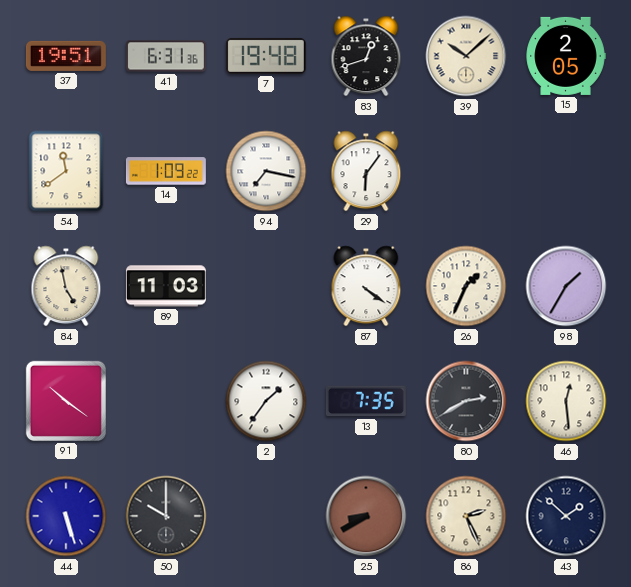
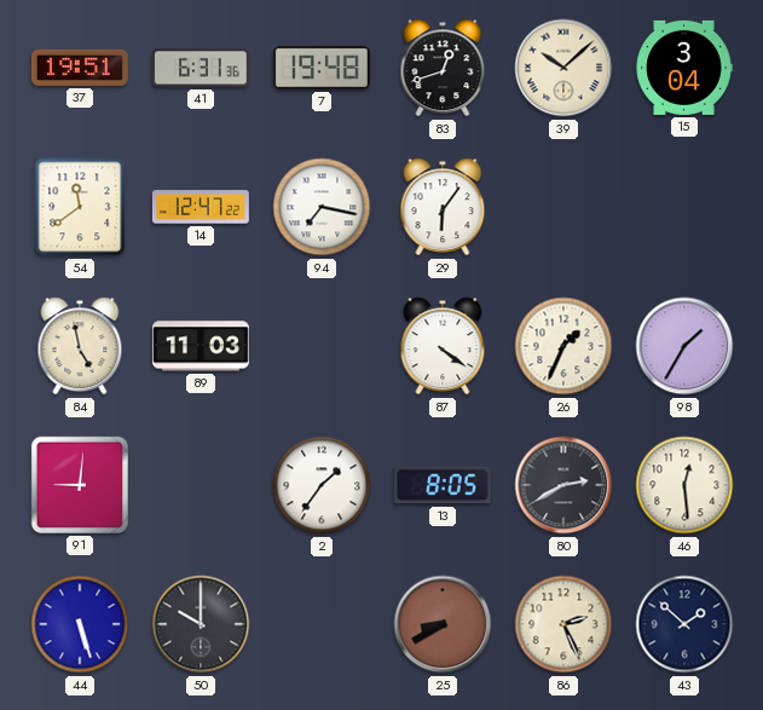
15: 2:05 -> 3:04
14: 1:09 -> 12:47
91: 10:21 -> 9:01
13: 7:35 -> 8:05
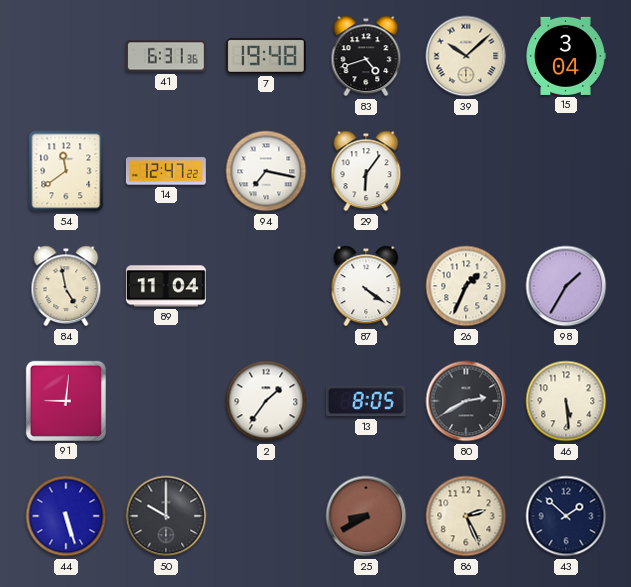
37: 19:51 -> none
83: 12:42 -> 4:42
89: 11:03 -> 11:04
46: 12:29 -> 5:29
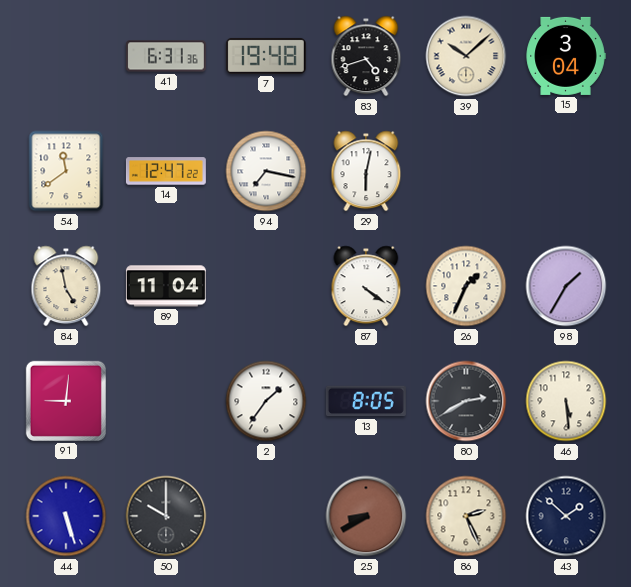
29: 6:06 -> 6:02
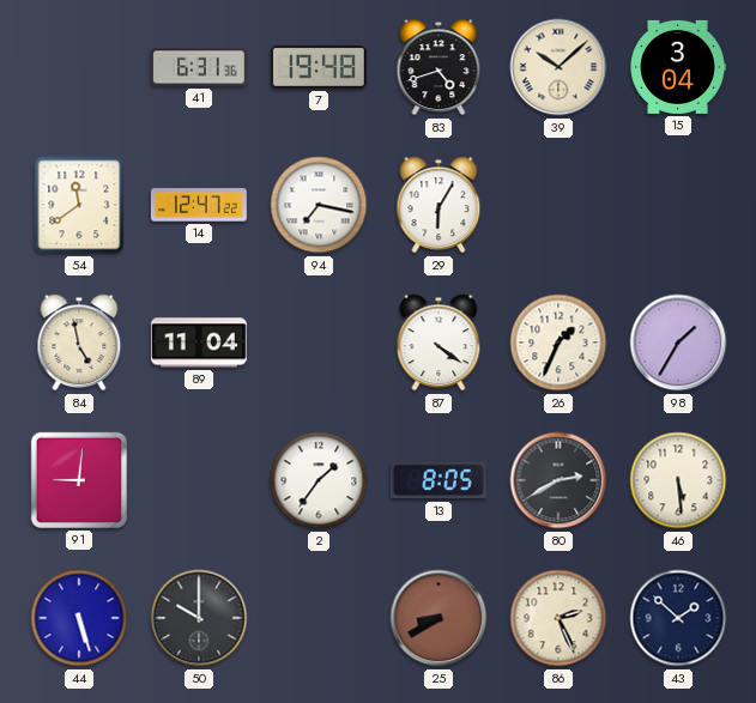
29: 6:02 -> 6:05
